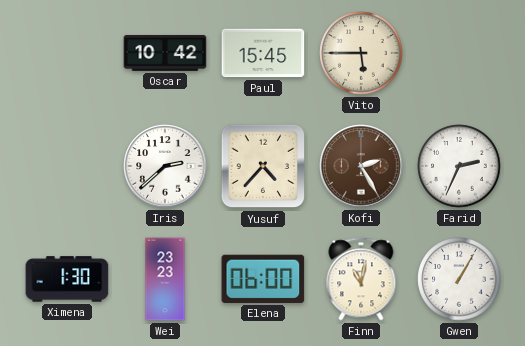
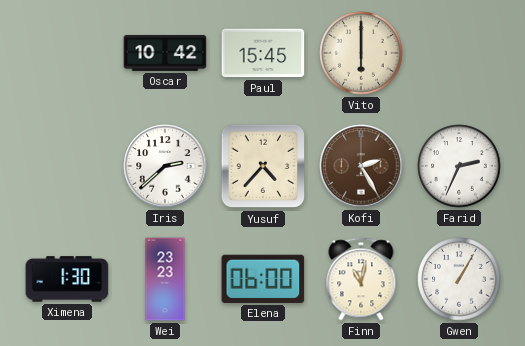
Vito: 5:45 -> 6:00
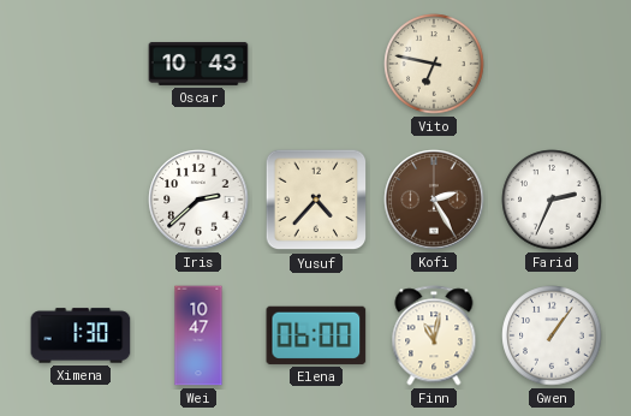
Oscar: 10:42 -> 10:43
Paul: 15:45 -> none
Vito: 6:00 -> 6:47
Wei: 23:23 -> 10:47
Gwen: 1:05 -> 1:06
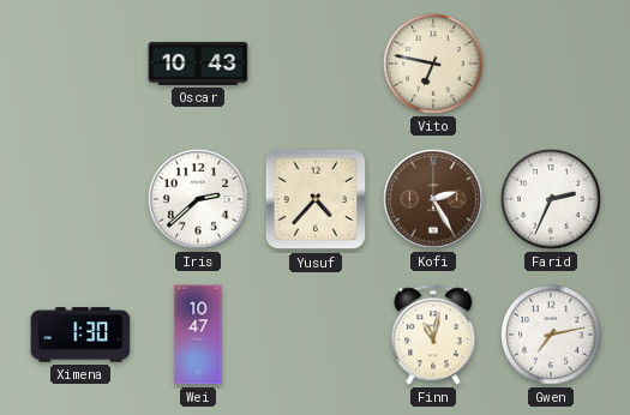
Elena: 06:00 -> none
Gwen: 1:06 -> 7:13
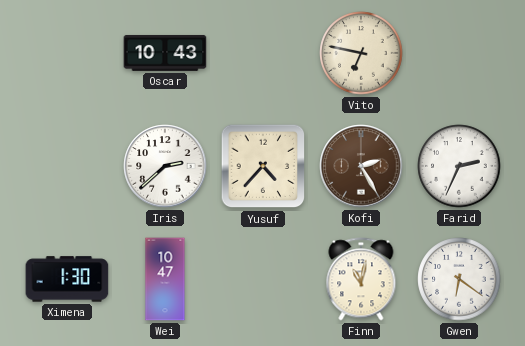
Gwen: 7:13 -> 6:21
